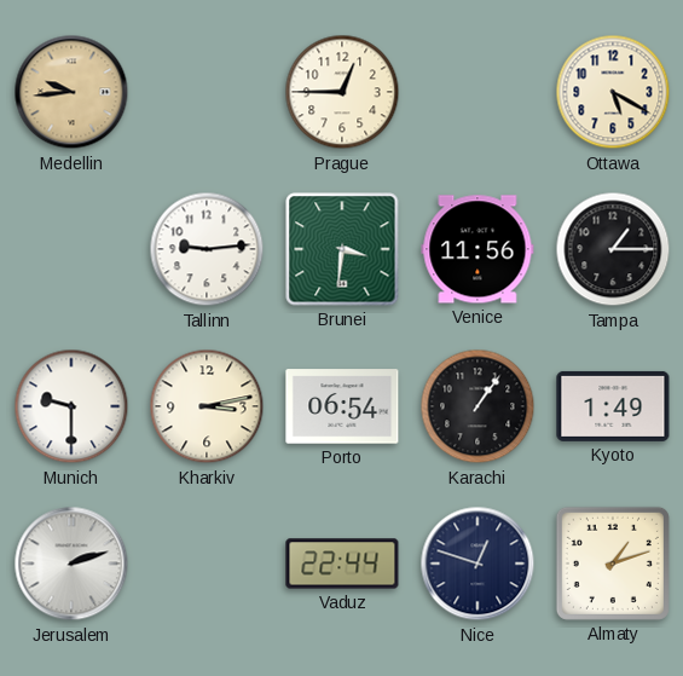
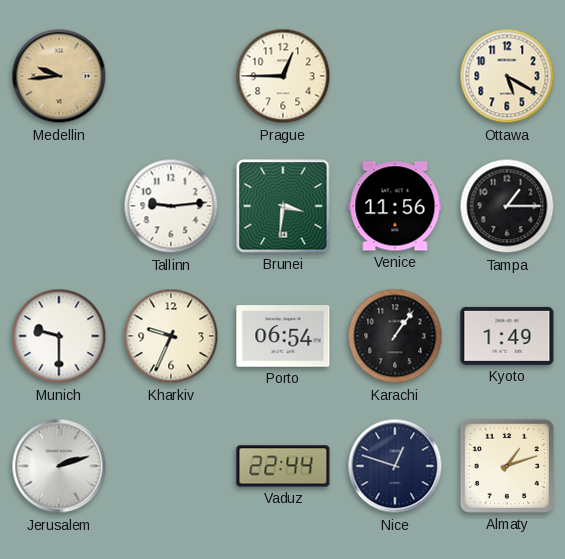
Kharkiv: 3:13 -> 9:34
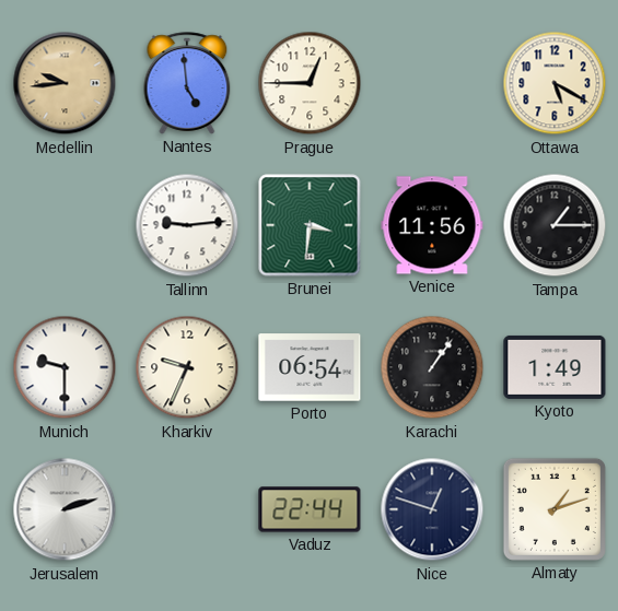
Nantes: none -> 4:59
